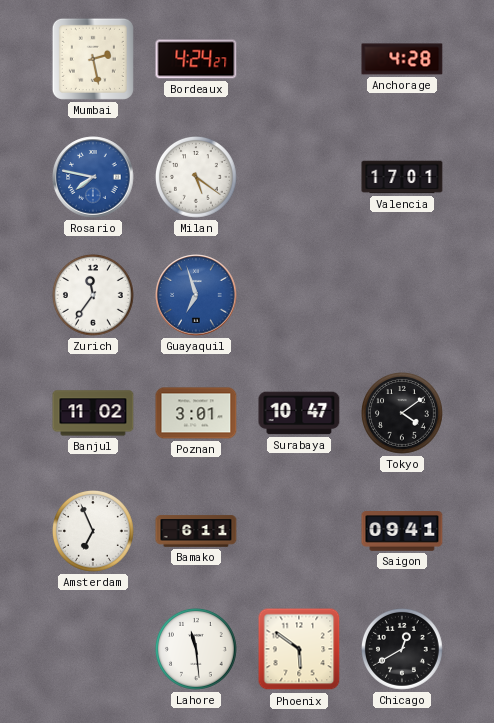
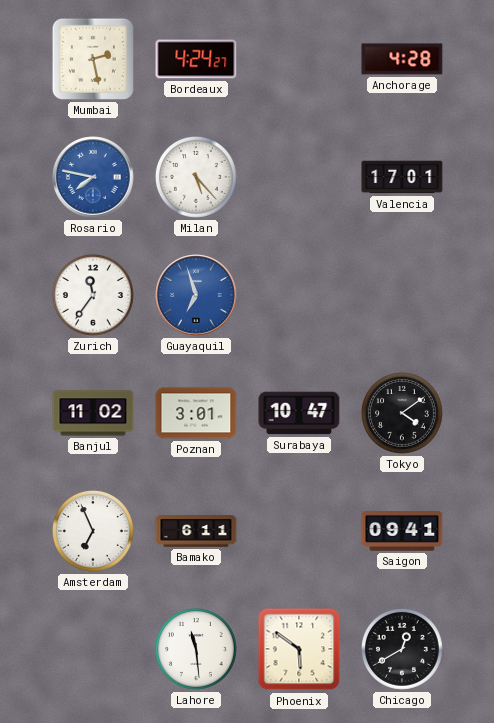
Milan: 5:21 -> 5:23
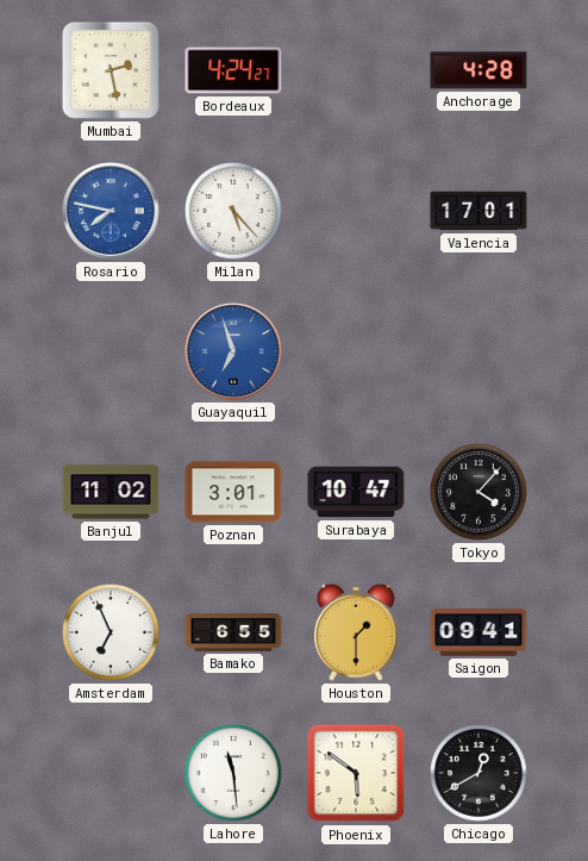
Zurich: 11:36 -> none
Tokyo: 4:09 -> 4:07
Bamako: 6:11 -> 6:55
Houston: none -> 1:30
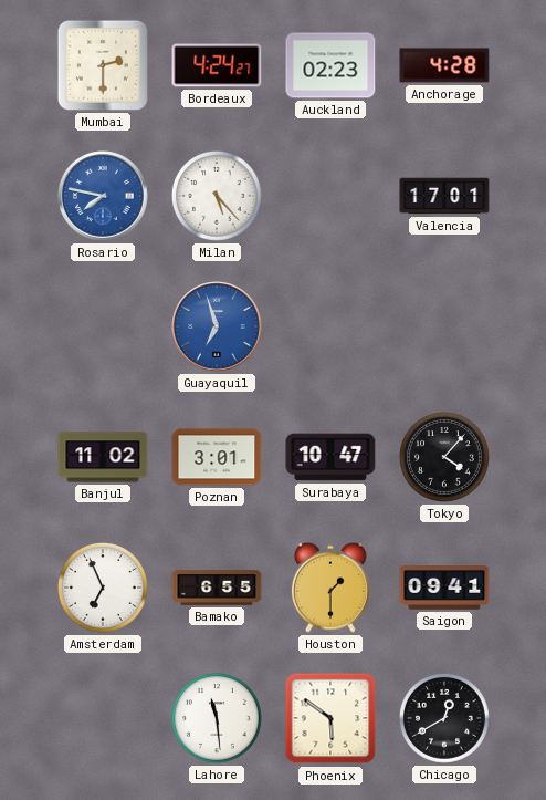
Mumbai: 2:28 -> 2:30
Auckland: none -> 02:23
